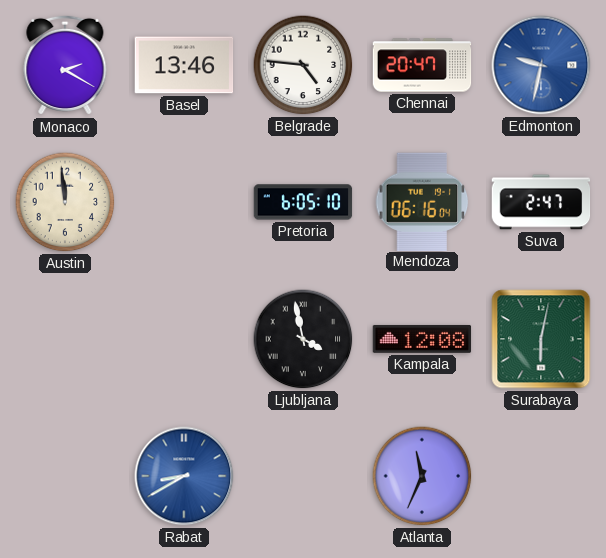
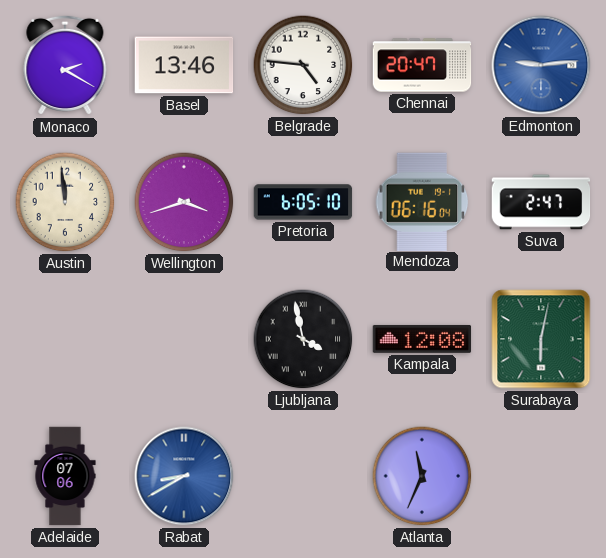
Edmonton: 9:32 -> 9:14
Wellington: none -> 3:42
Adelaide: none -> 07:06
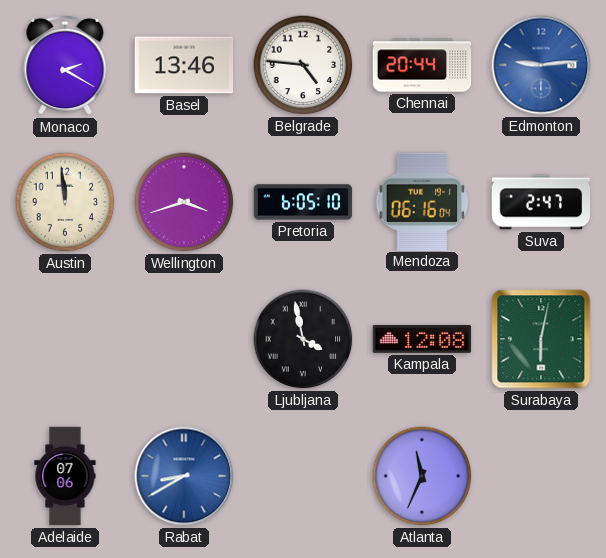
Chennai: 20:47 -> 20:44
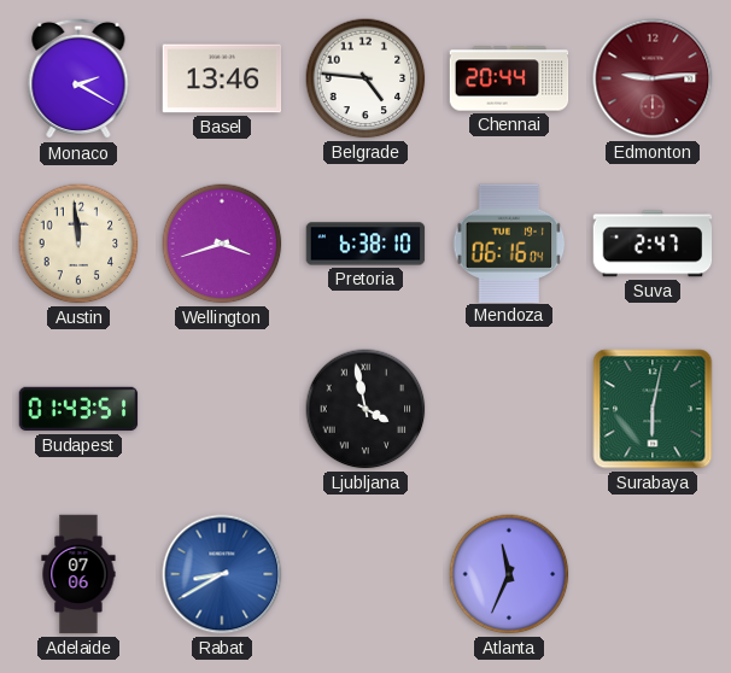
Edmonton dial: blue -> burgundy
Pretoria: 6:05 -> 6:38
Budapest: none -> 01:43
Kampala: 12:08 -> none
